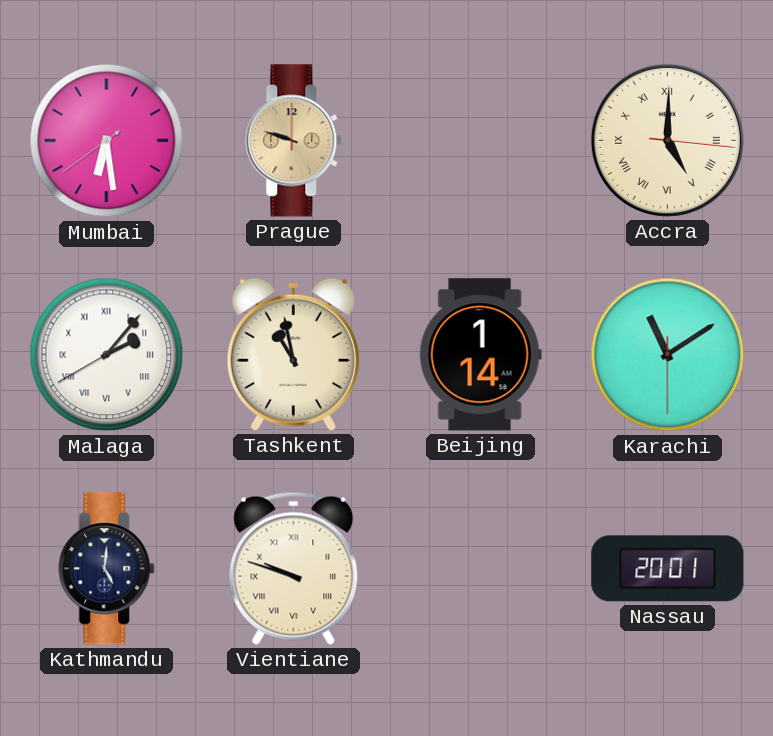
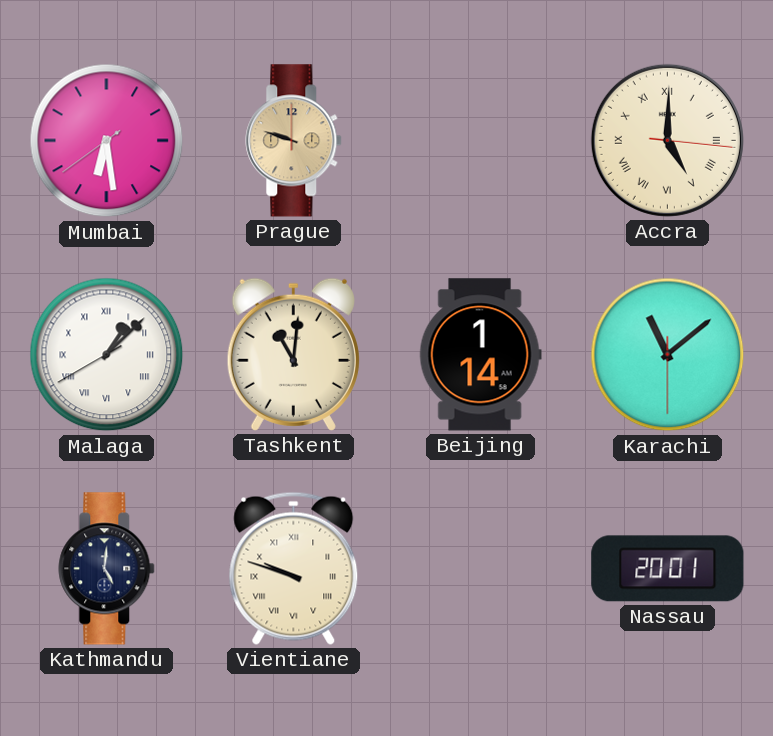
Malaga: 2:06 -> 1:07
Tashkent: 10:58 -> 11:01
Karachi: 11:09 -> 11:08
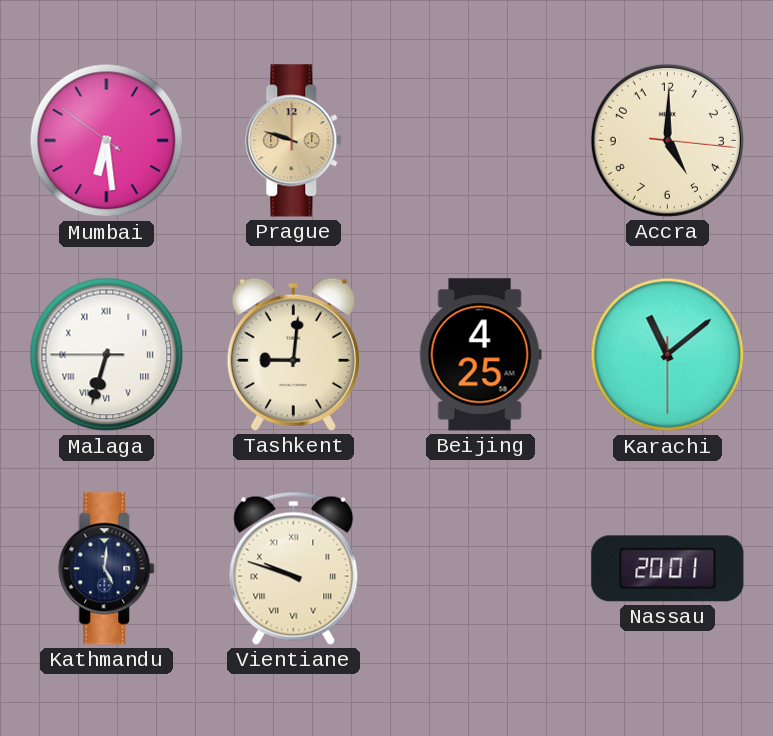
Mumbai: 6:28:39 -> 6:28:51
Accra numerals: Roman -> Arabic
Malaga: 1:07 -> 6:32
Tashkent: 11:01 -> 9:01
Beijing: 1:14 -> 4:25
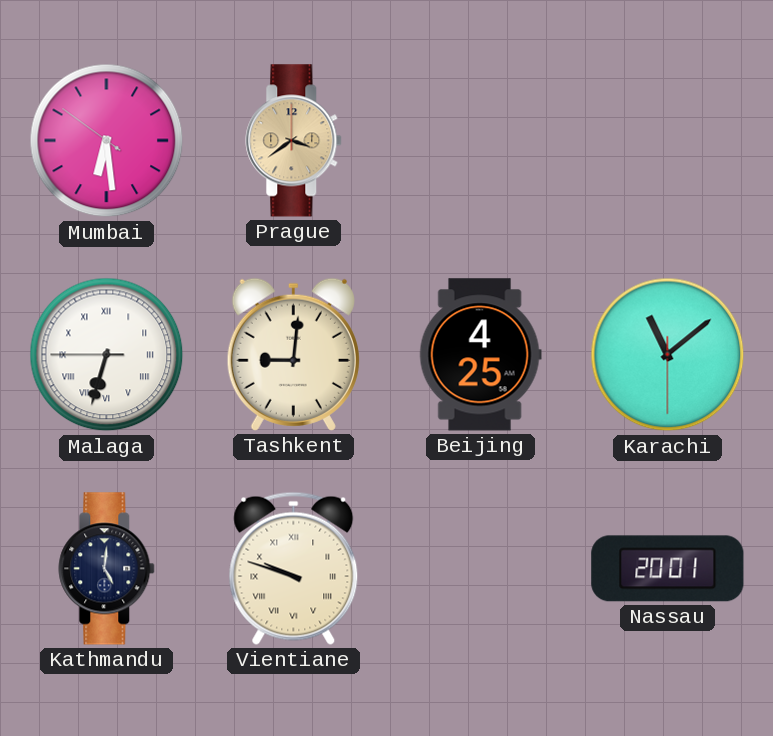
Prague: 9:48 -> 3:39
Accra: 5:00 -> none
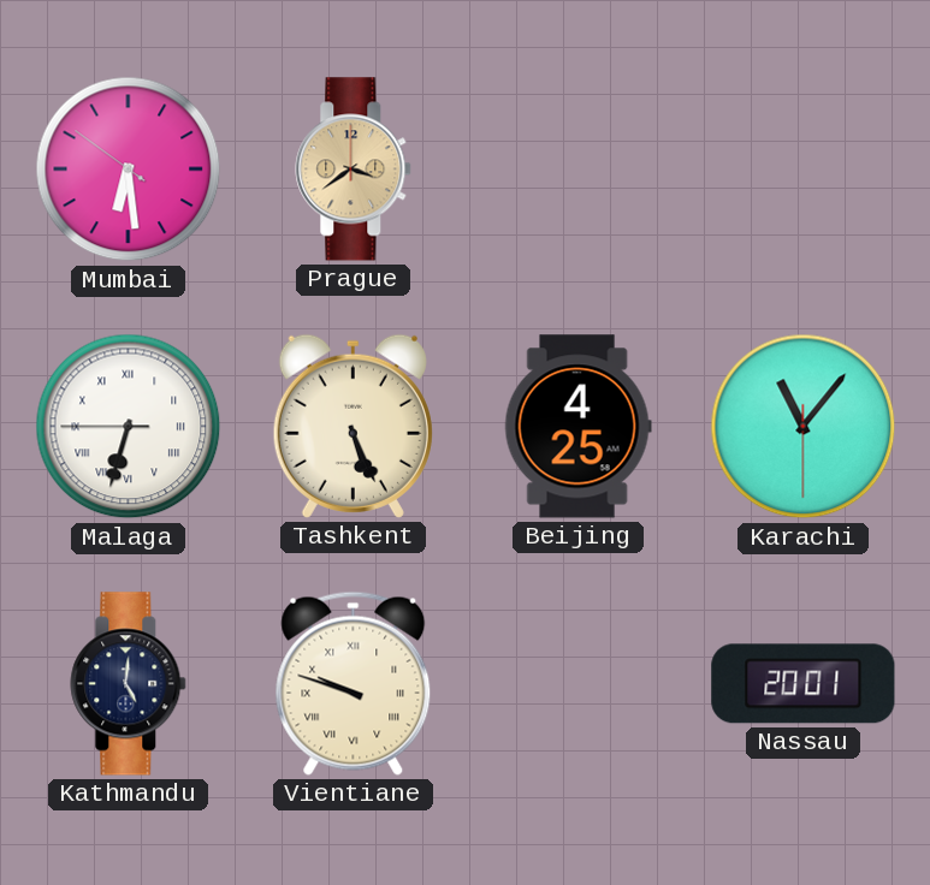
Tashkent: 9:01 -> 5:26
Karachi: 11:08 -> 11:06
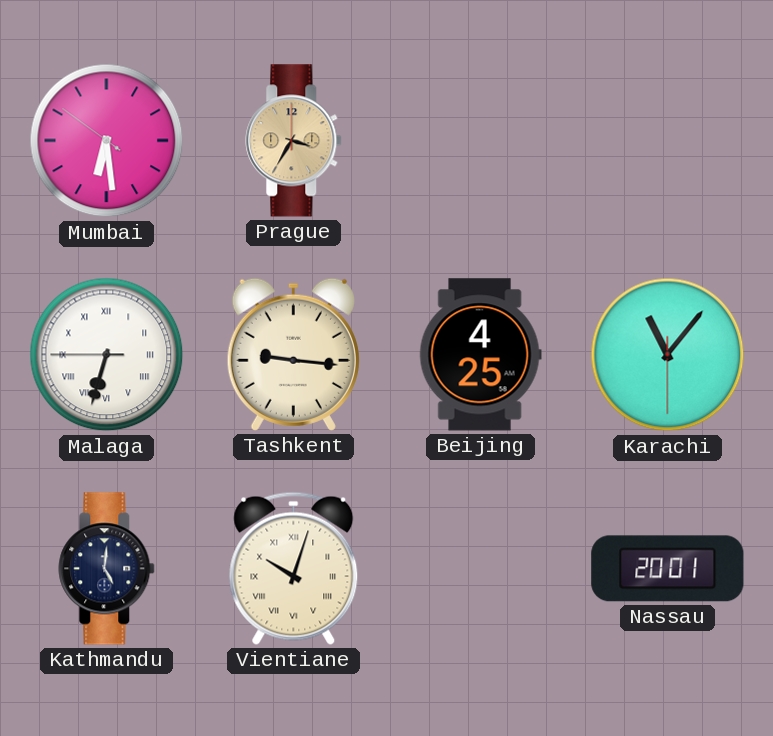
Prague: 3:39 -> 3:35
Tashkent: 5:26 -> 9:16
Vientiane: 9:48 -> 10:03
